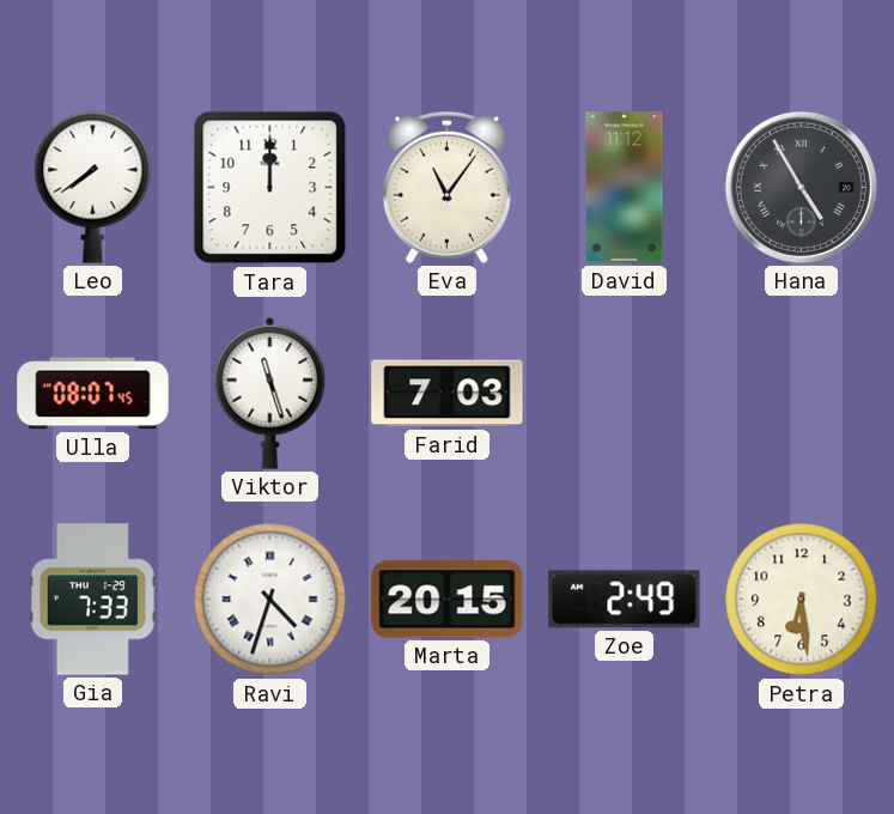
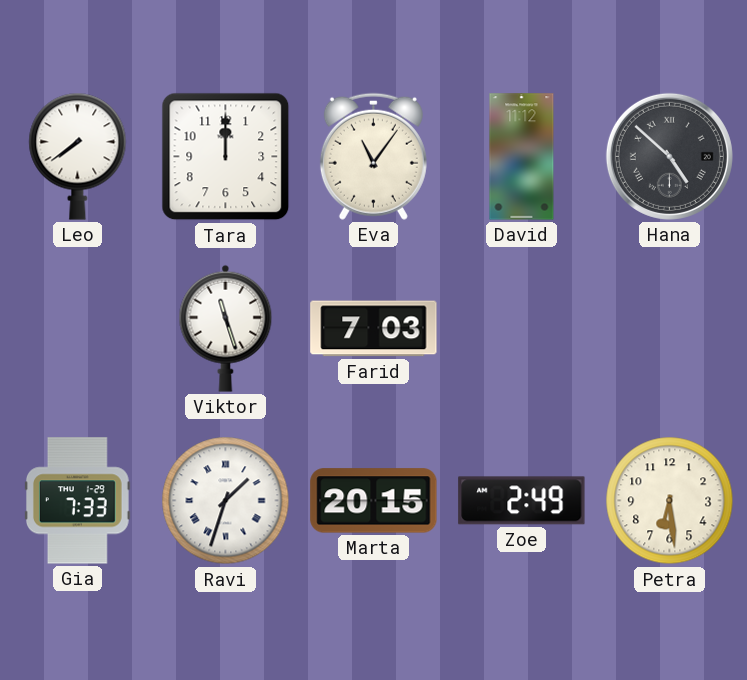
Hana: 4:55 -> 4:52
Ulla: 08:07 -> none
Ravi: 4:33 -> 1:33
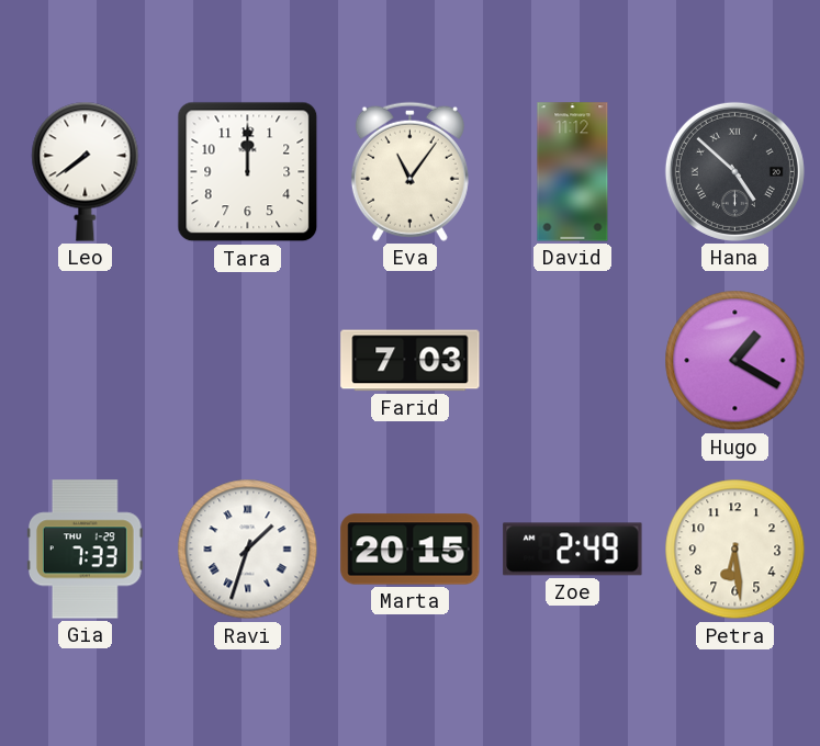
Viktor: 11:27 -> none
Hugo: none -> 1:20
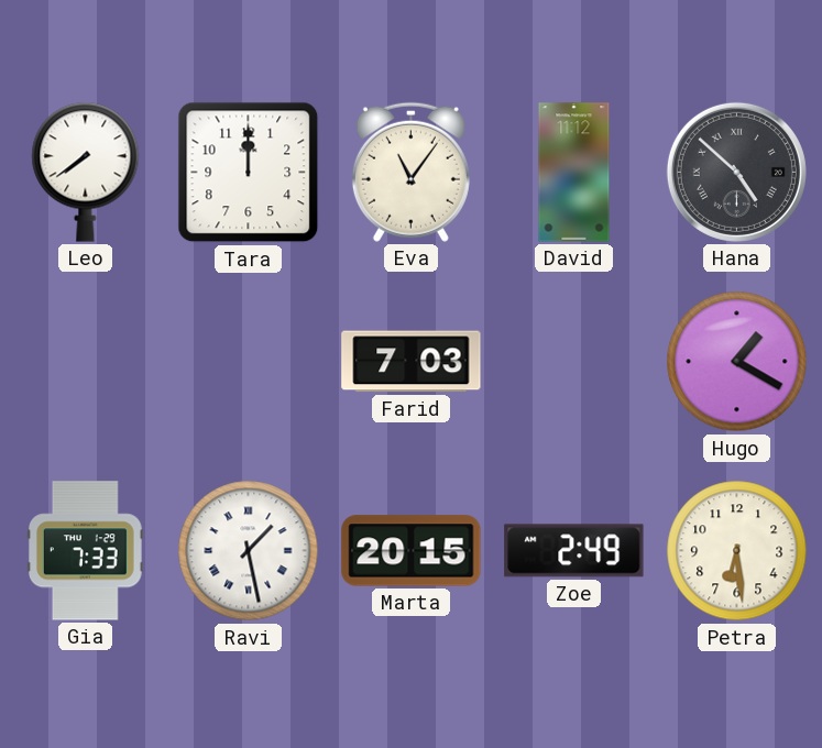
Ravi: 1:33 -> 1:28
